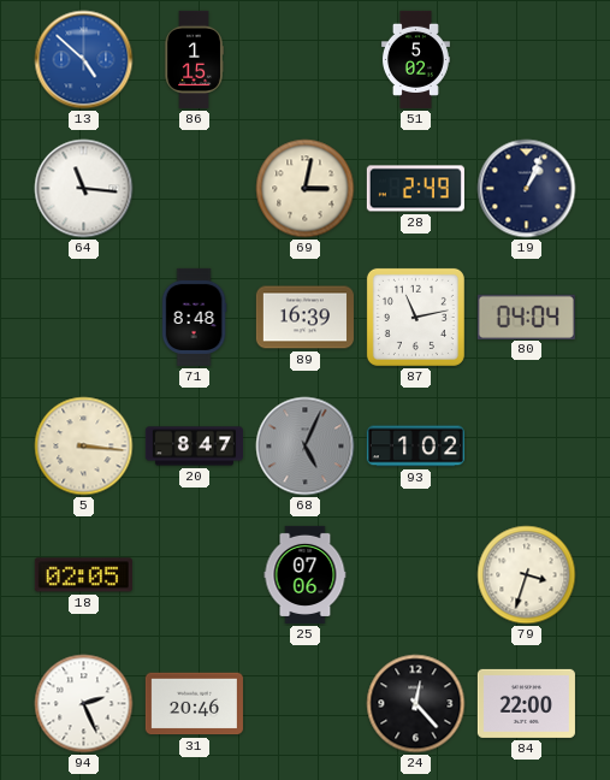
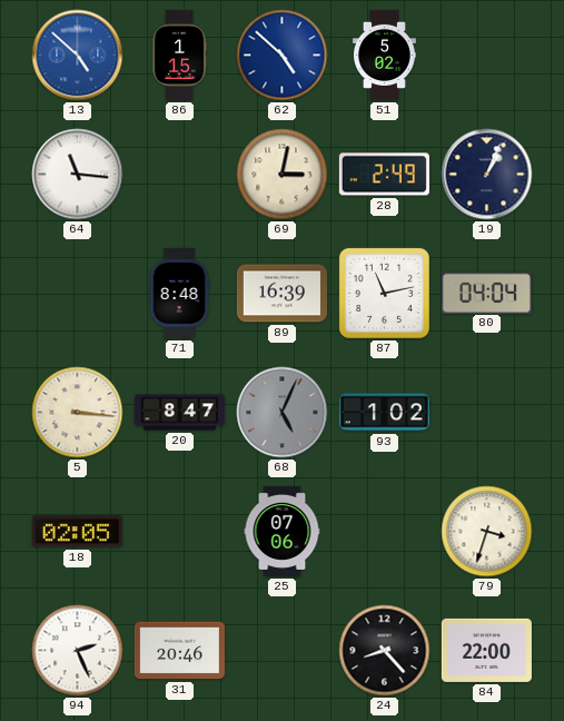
62: none -> 4:52
24: 12:23 -> 8:23
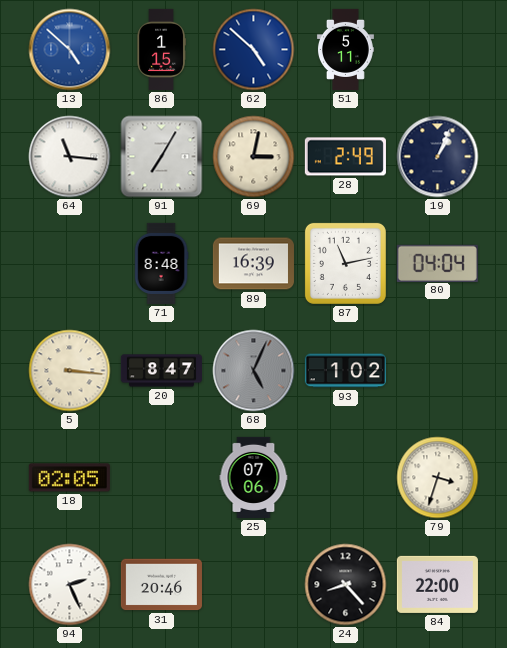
51: 5:02 -> 5:11
91: none -> 7:05
